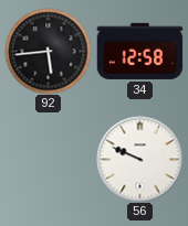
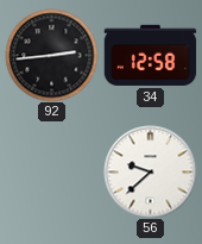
92: 5:44 -> 2:44
56: 9:49 -> 9:38
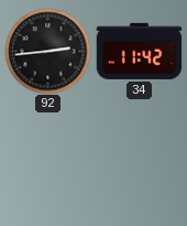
34: 12:58 -> 11:42
56: 9:38 -> none
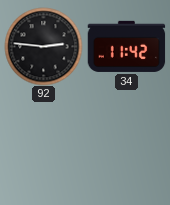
92: 2:44 -> 2:46
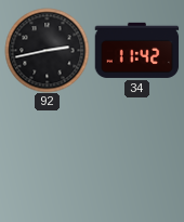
92: 2:46 -> 2:43
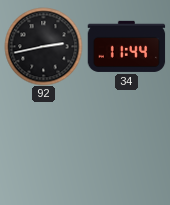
34: 11:42 -> 11:44
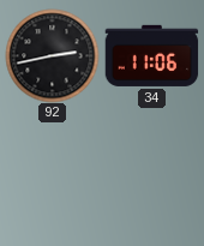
34: 11:44 -> 11:06
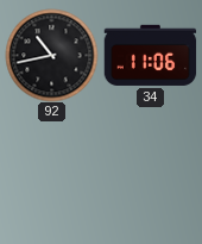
92: 2:43 -> 10:43
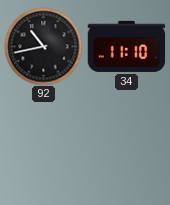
34: 11:06 -> 11:10
